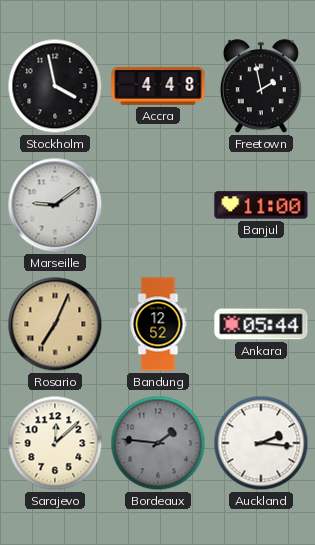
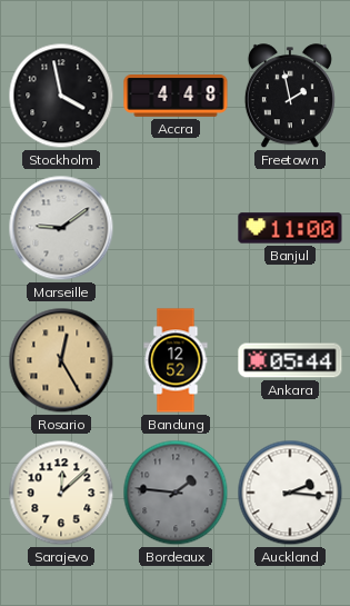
Rosario: 7:04 -> 12:25
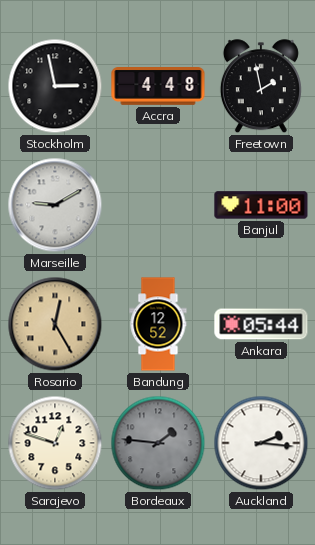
Stockholm: 3:58 -> 2:58
Marseille: 9:09 -> 9:10
Sarajevo: 12:08 -> 12:48
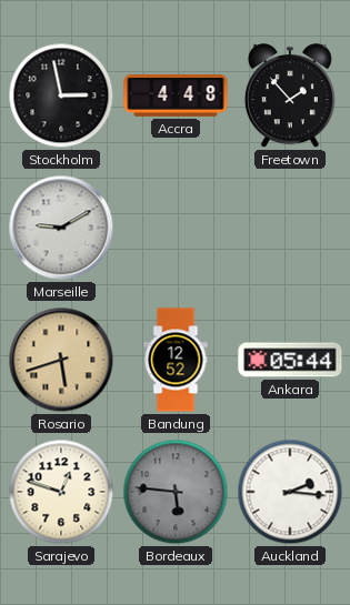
Freetown: 1:58 -> 1:53
Banjul: 11:00 -> none
Rosario: 12:25 -> 5:42
Bordeaux: 1:46 -> 5:46
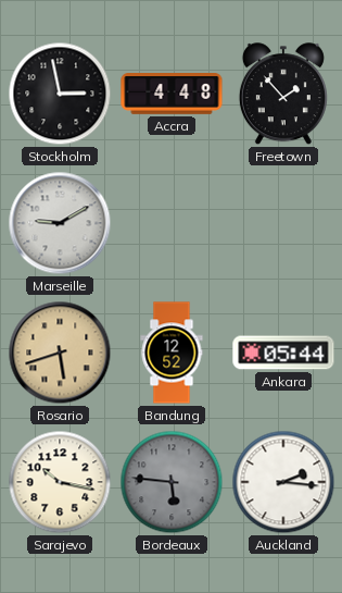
Sarajevo: 12:48 -> 10:17
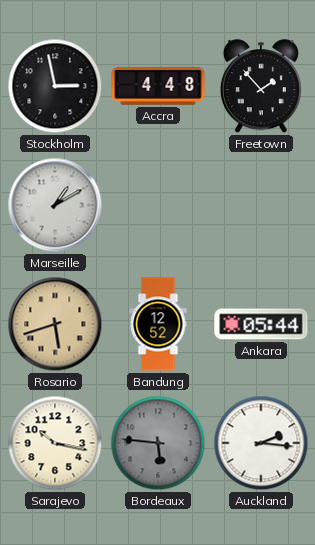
Marseille: 9:10 -> 1:10
